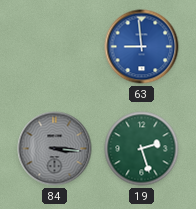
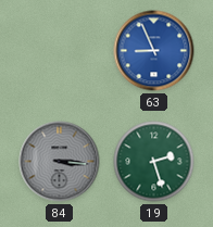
63: 8:59 -> 8:56
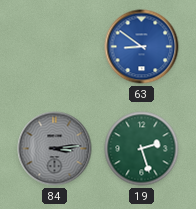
63: 8:56 -> 8:51
84: 3:16 -> 3:14
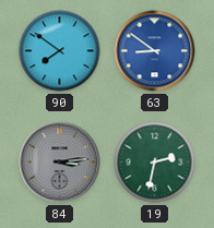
90: none -> 7:51
19: 2:27 -> 2:32
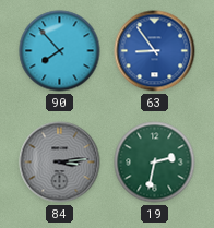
90: 7:51 -> 7:53
63: 8:51 -> 8:54
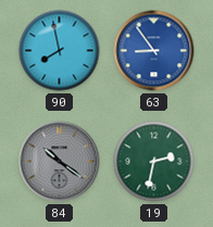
90: 7:53 -> 7:58
84: 3:14 -> 10:21
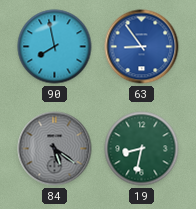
84: 10:21 -> 5:21
19: 2:32 -> 8:32
